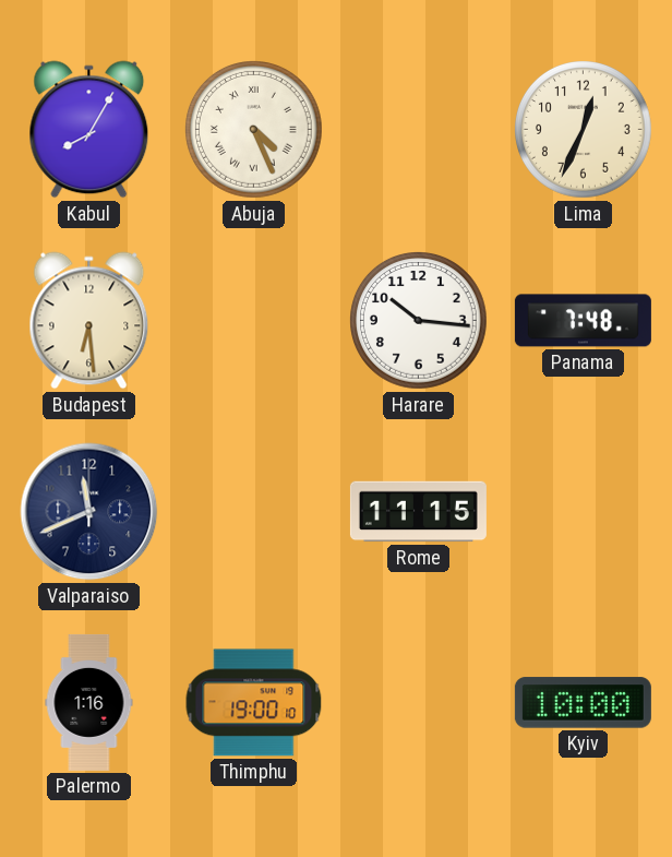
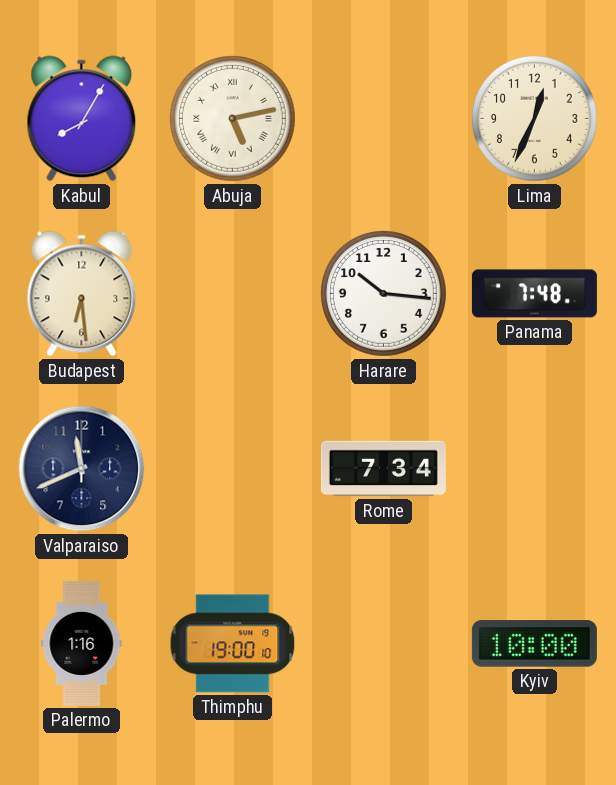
Abuja: 4:26 -> 5:13
Rome: 11:15 -> 7:34
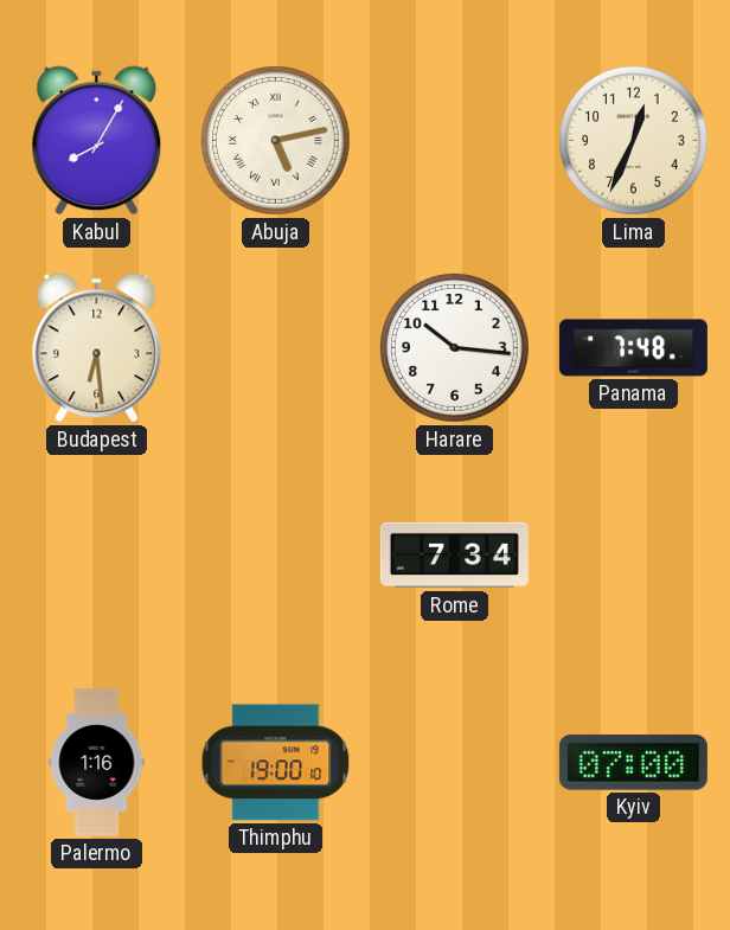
Valparaiso: 11:41 -> none
Kyiv: 10:00 -> 07:00
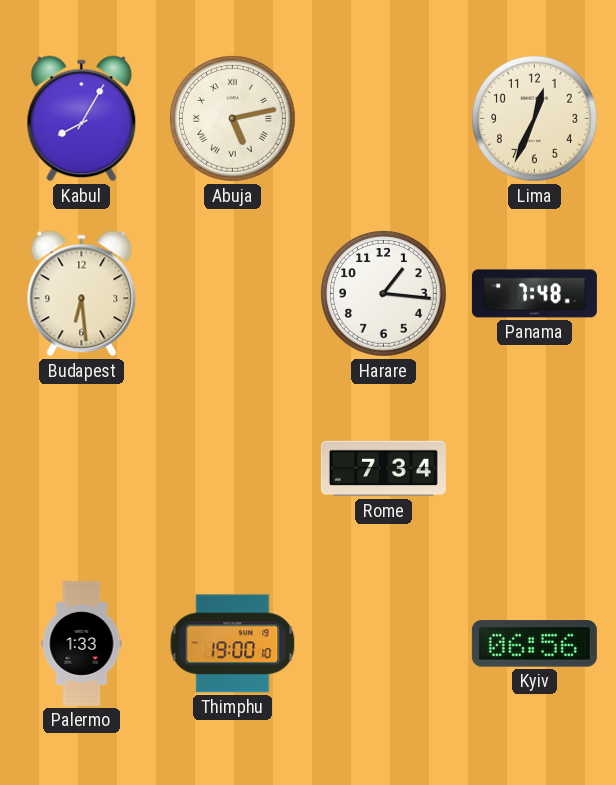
Harare: 10:16 -> 1:16
Palermo: 1:16 -> 1:33
Kyiv: 07:00 -> 06:56
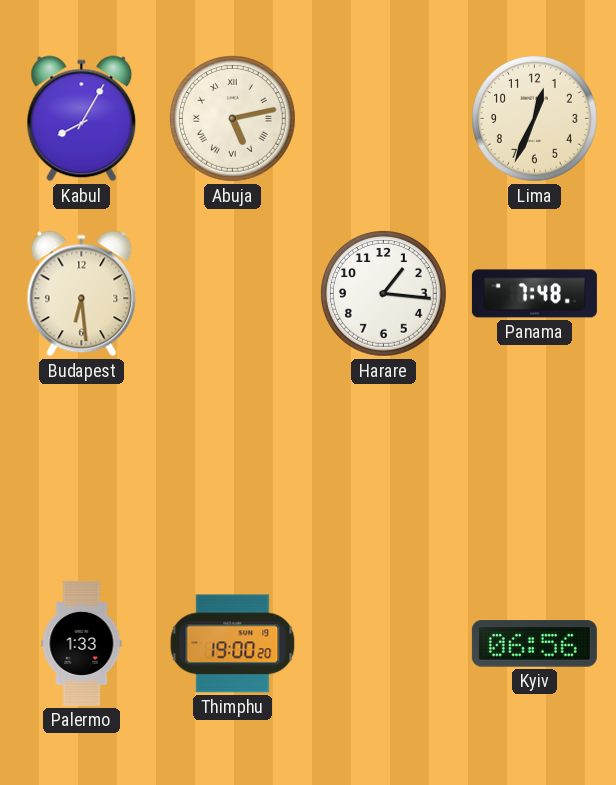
Rome: 7:34 -> none
Thimphu: 19:00:10 -> 19:00:20
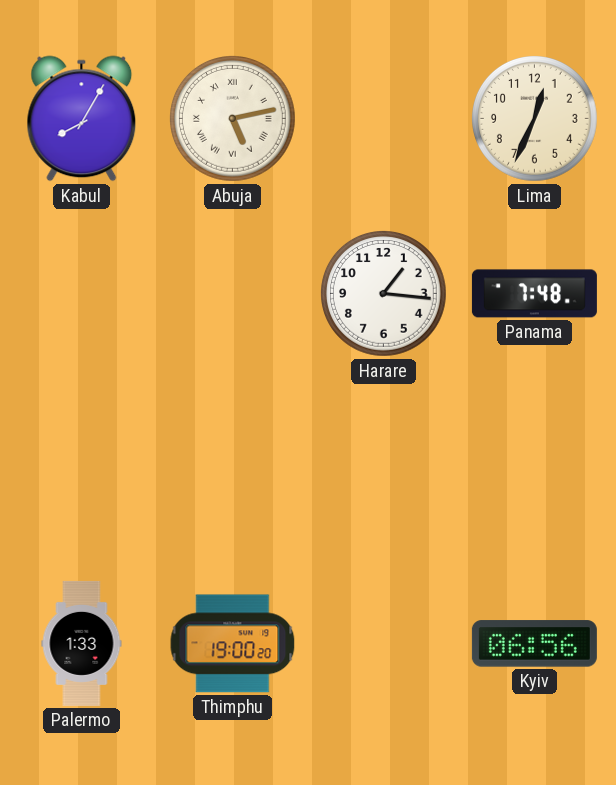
Budapest: 6:29 -> none
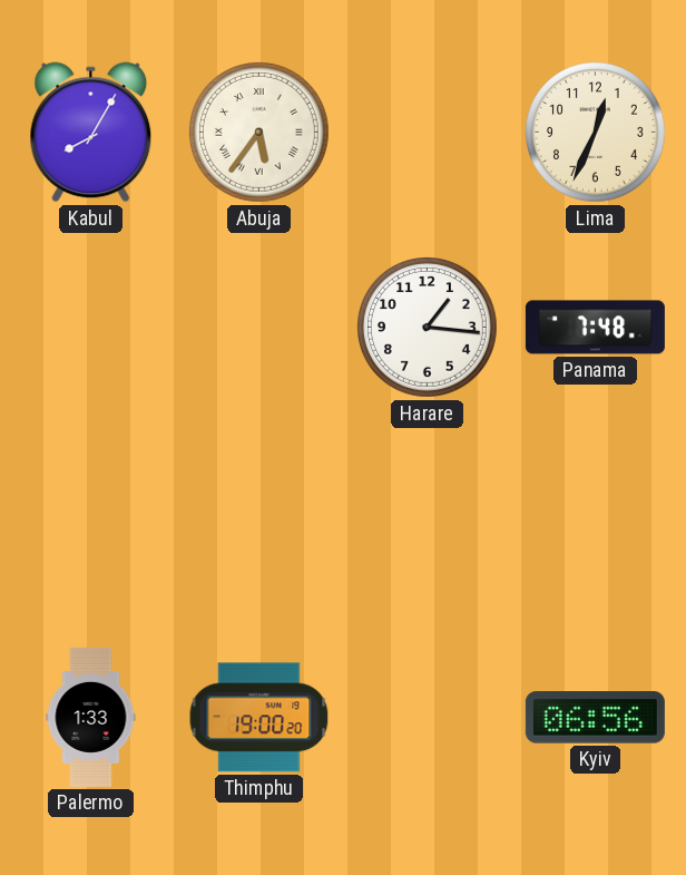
Abuja: 5:13 -> 5:36
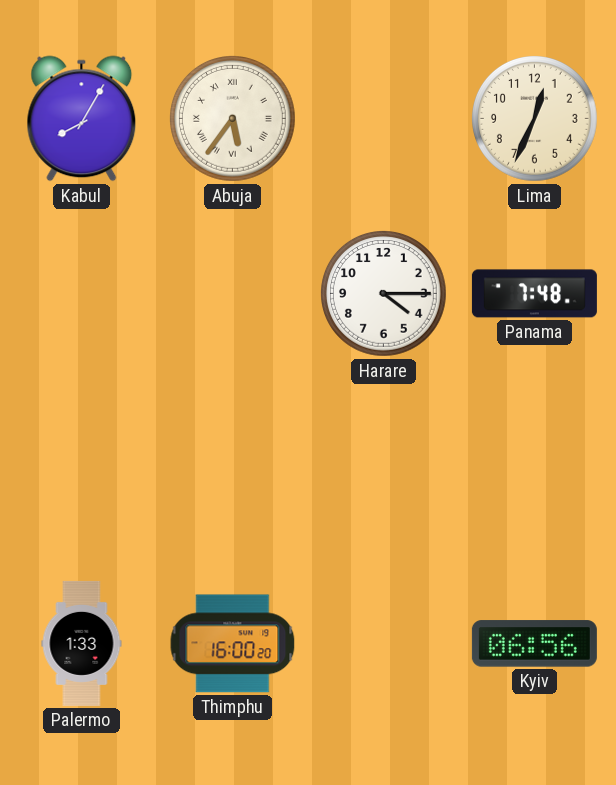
Harare: 1:16 -> 4:15
Thimphu: 19:00 -> 16:00
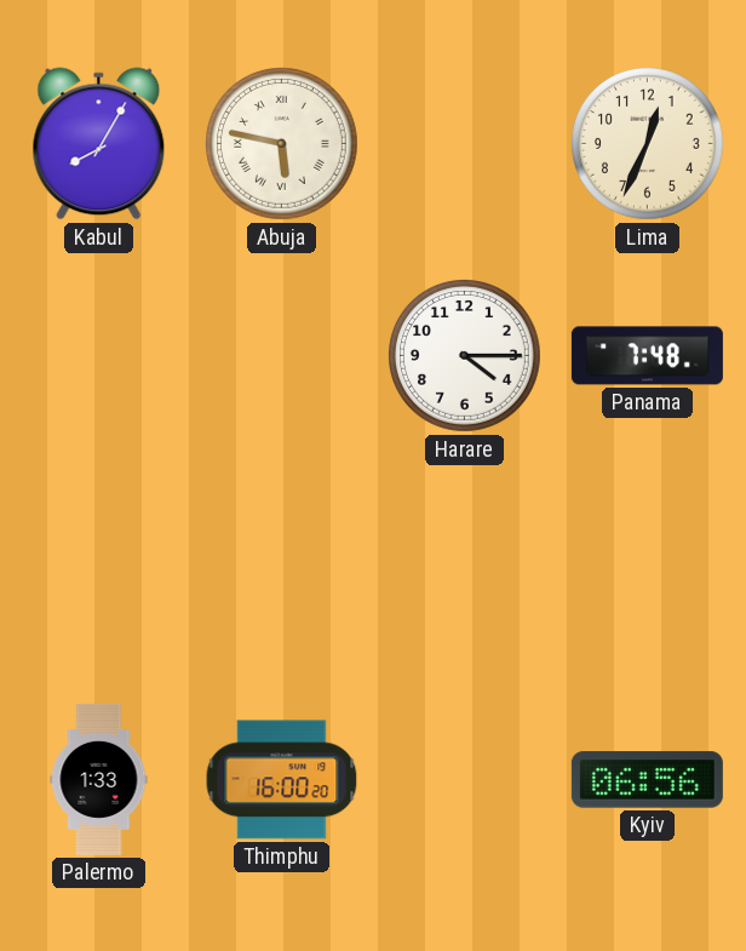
Abuja: 5:36 -> 5:47
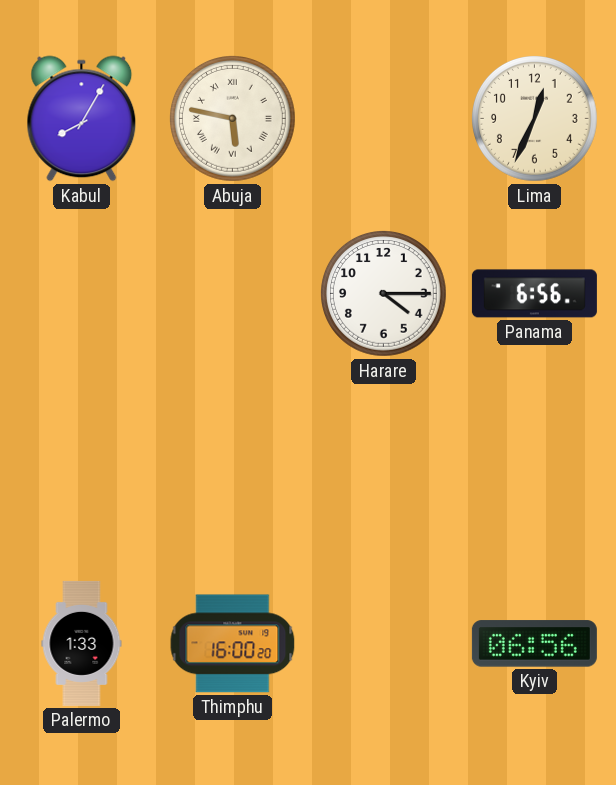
Panama: 7:48 -> 6:56
